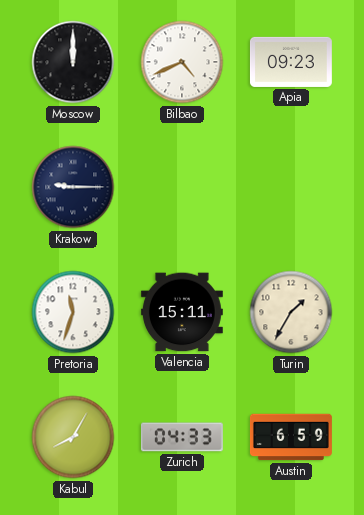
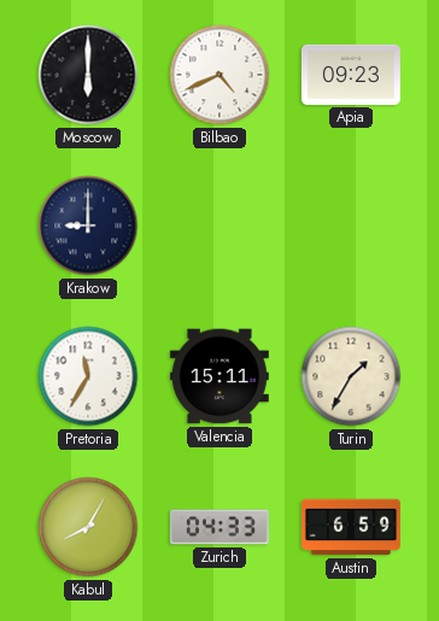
Moscow: 12:00 -> 6:00
Krakow: 9:15 -> 9:00
Pretoria: 11:33 -> 11:35
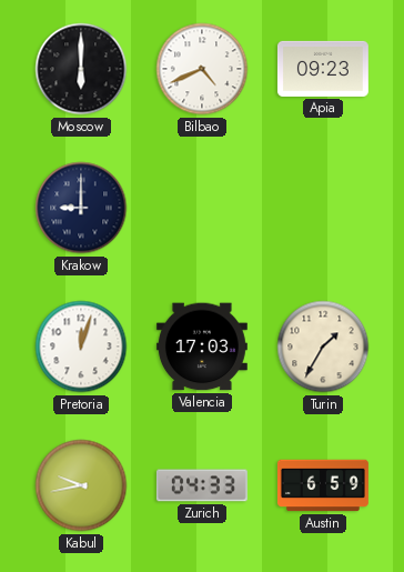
Pretoria: 11:35 -> 12:03
Valencia: 15:11 -> 17:03
Kabul: 8:05 -> 9:43
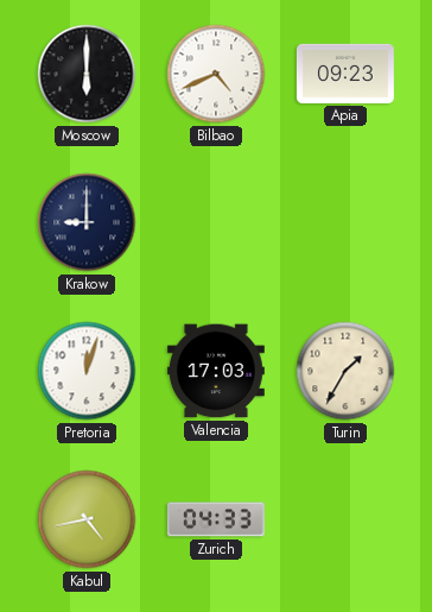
Kabul: 9:43 -> 4:43
Austin: 6:59 -> none
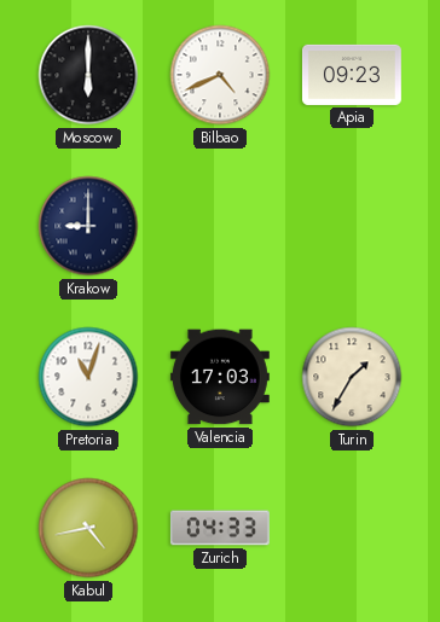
Pretoria: 12:03 -> 11:03
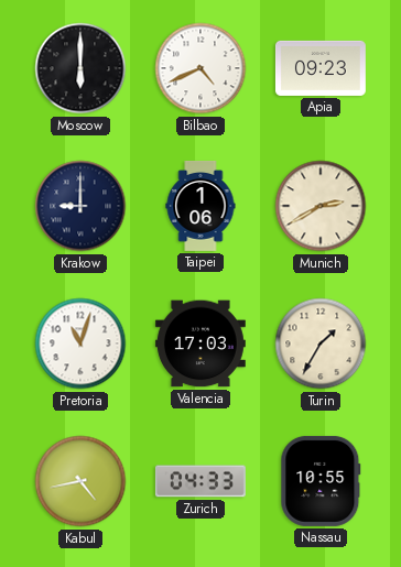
Taipei: none -> 1:06
Munich: none -> 2:40
Nassau: none -> 10:55
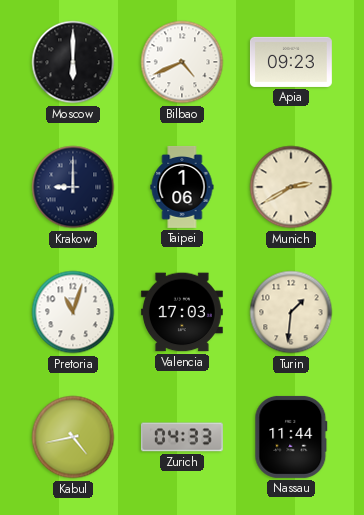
Turin: 1:35 -> 1:31
Nassau: 10:55 -> 11:44
